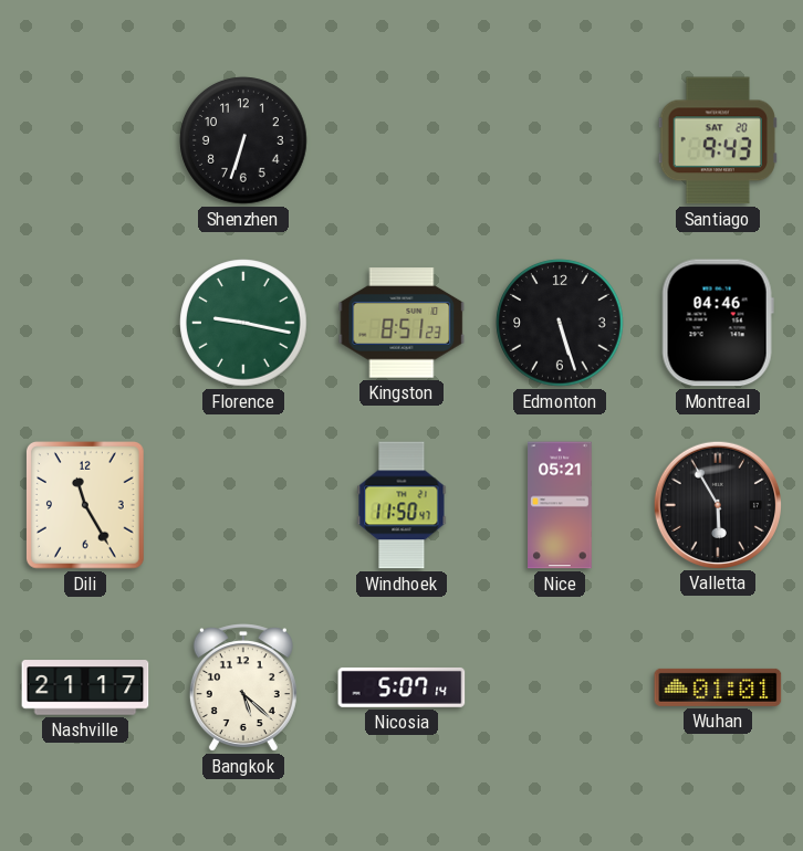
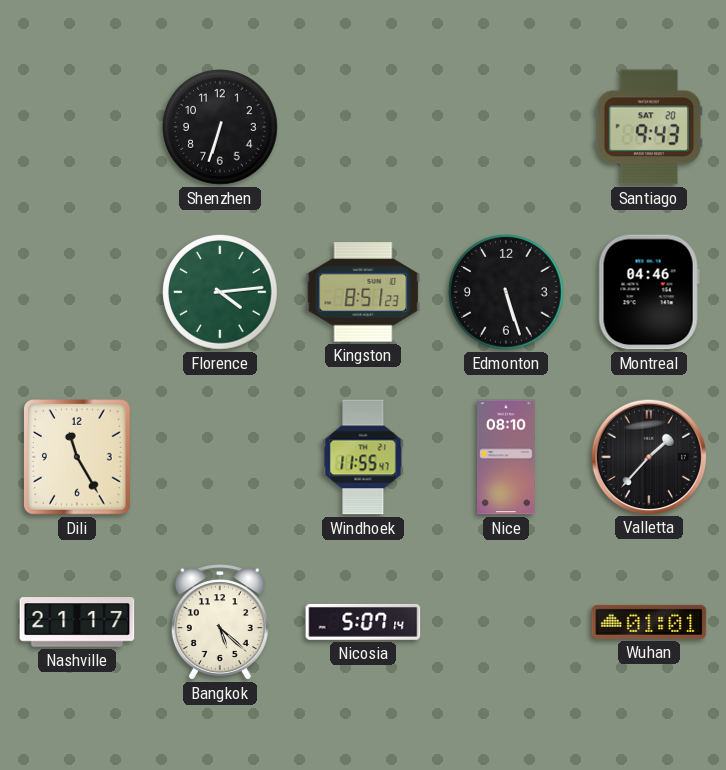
Florence: 9:17 -> 4:14
Windhoek: 11:50 -> 11:55
Nice: 05:21 -> 08:10
Valletta: 5:55 -> 1:37
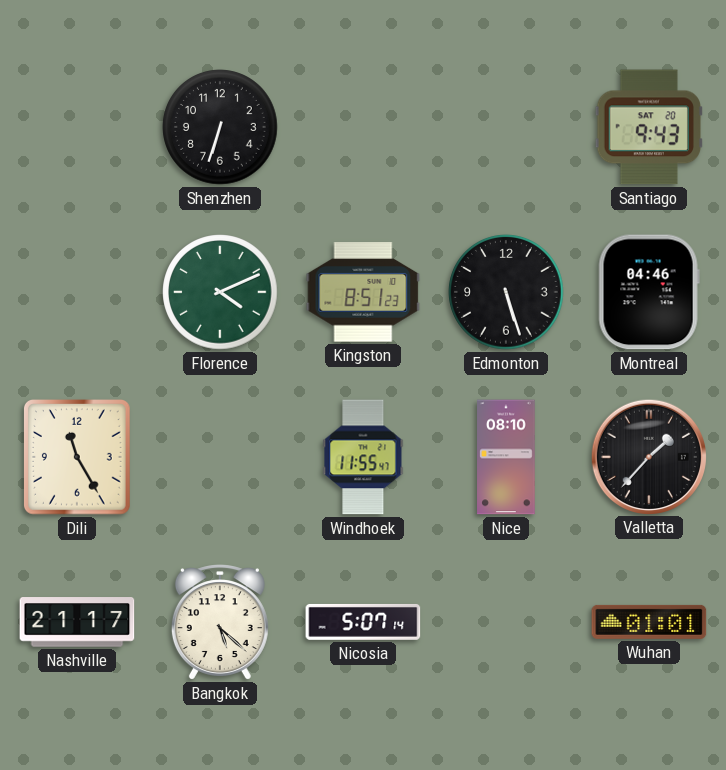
Florence: 4:14 -> 4:11
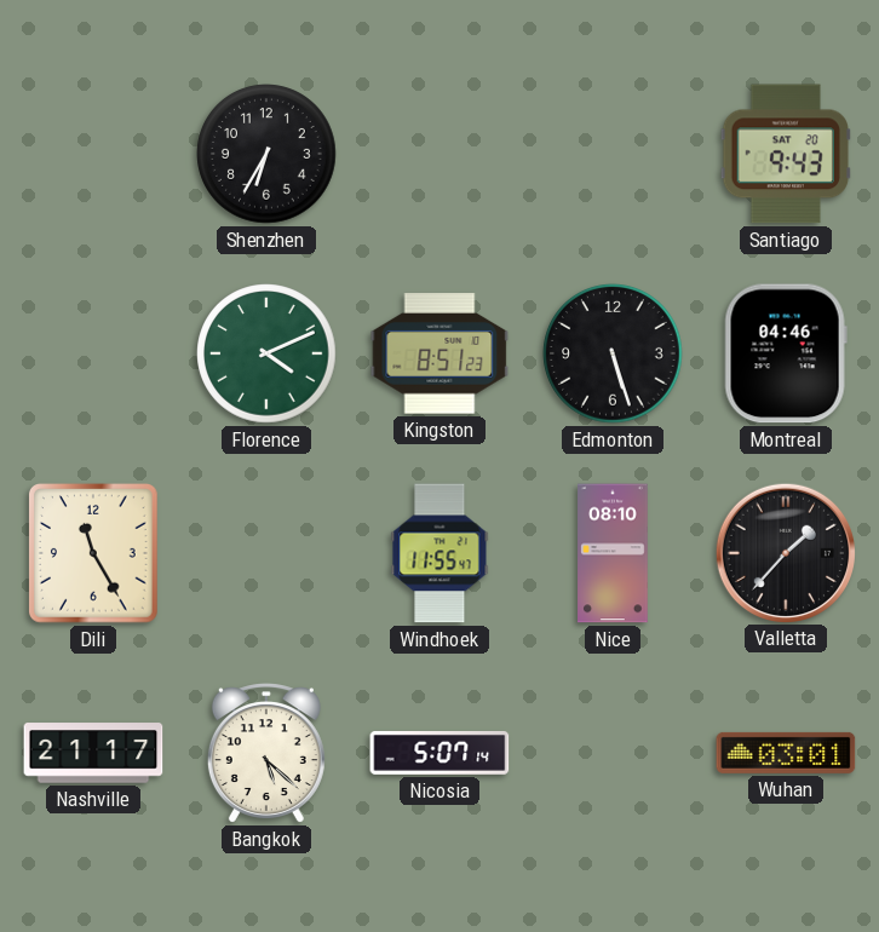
Shenzhen: 6:33 -> 6:35
Wuhan: 01:01 -> 03:01
